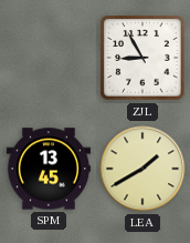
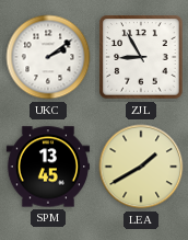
UKC: none -> 2:09
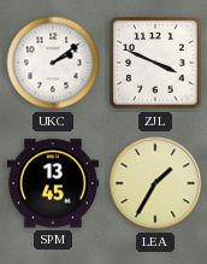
ZJL: 8:55 -> 3:49
LEA: 1:40 -> 1:35
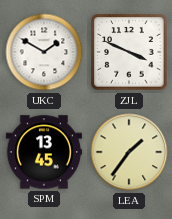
UKC: 2:09 -> 1:50
LEA: 1:35 -> 1:36
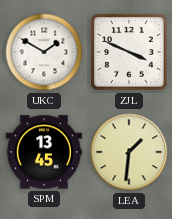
LEA: 1:36 -> 1:31
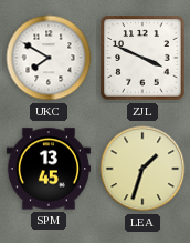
UKC: 1:50 -> 7:50
LEA: 1:31 -> 1:33
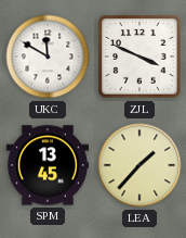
UKC: 7:50 -> 11:50
LEA: 1:33 -> 1:37
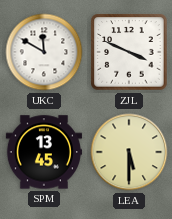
LEA: 1:37 -> 5:30
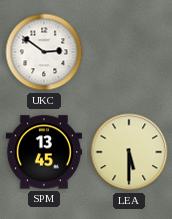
UKC: 11:50 -> 2:51
ZJL: 3:49 -> none
